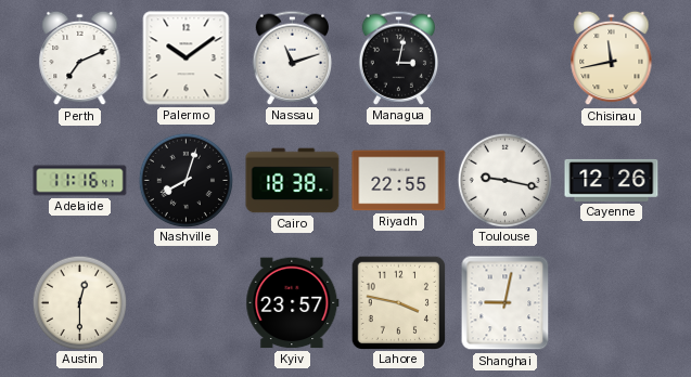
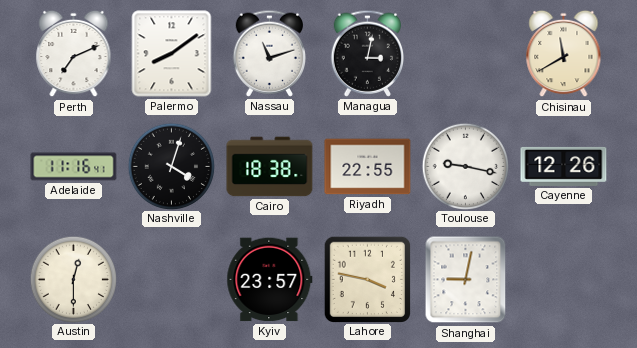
Palermo: 10:09 -> 8:09
Chisinau: 11:43 -> 11:40
Nashville: 8:03 -> 4:03
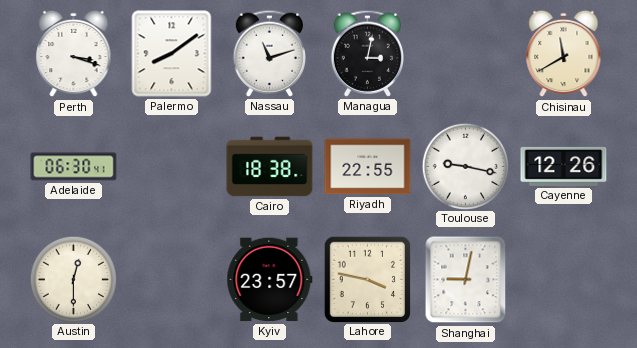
Perth: 7:11 -> 3:18
Adelaide: 11:16 -> 06:30
Nashville: 4:03 -> none
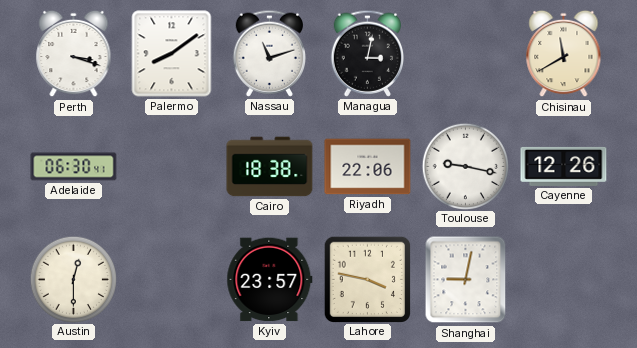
Riyadh: 22:55 -> 22:06
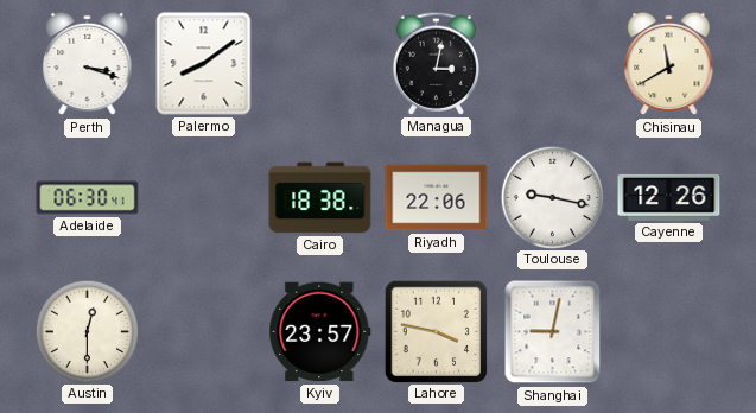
Nassau: 11:12 -> none
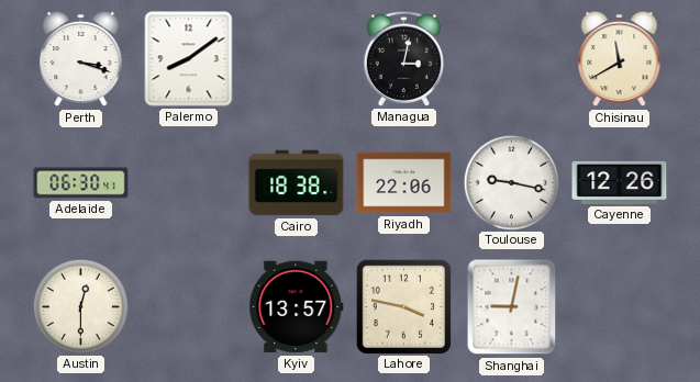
Kyiv: 23:57 -> 13:57
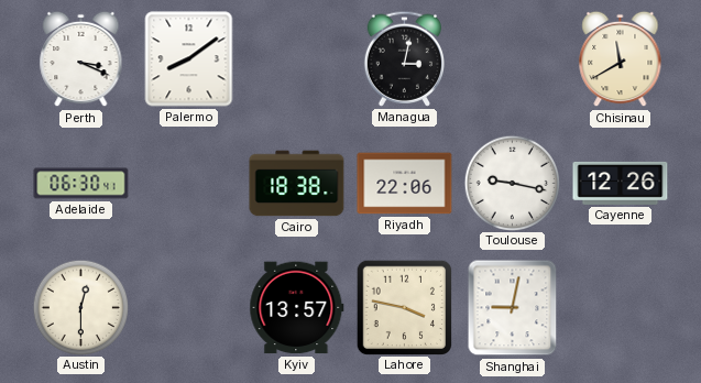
Perth: 3:18 -> 3:19
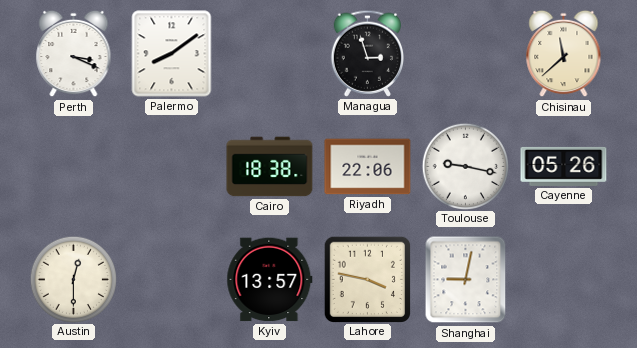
Managua: 3:02 -> 2:57
Chisinau: 11:40 -> 11:38
Adelaide: 06:30 -> none
Cayenne: 12:26 -> 05:26
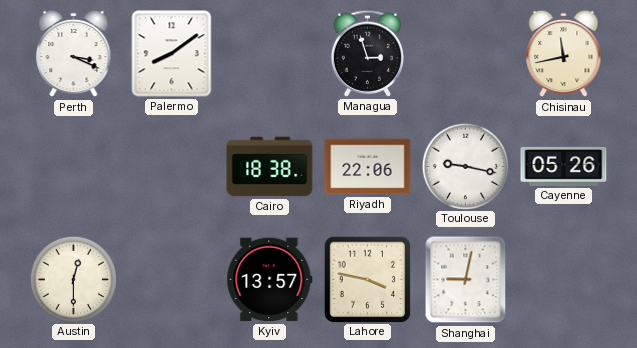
Chisinau: 11:38 -> 11:43
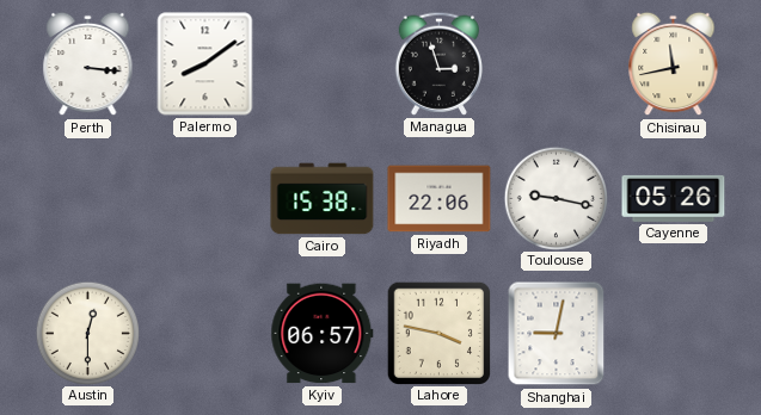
Perth: 3:19 -> 3:16
Cairo: 18:38 -> 15:38
Kyiv: 13:57 -> 06:57
